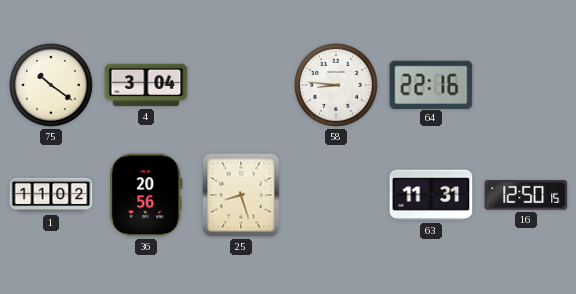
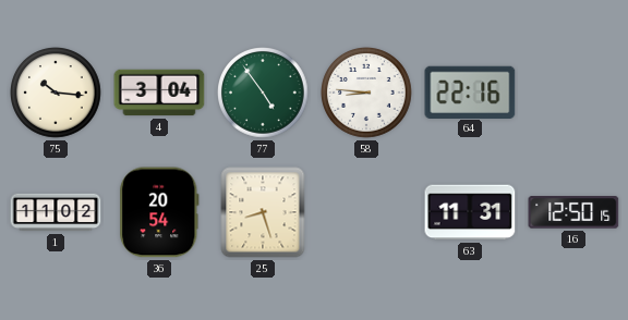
75: 10:21 -> 10:16
77: none -> 4:54
36: 20:56 -> 20:54
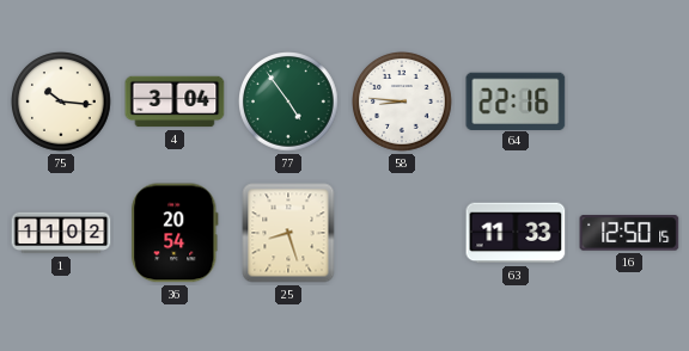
63: 11:31 -> 11:33
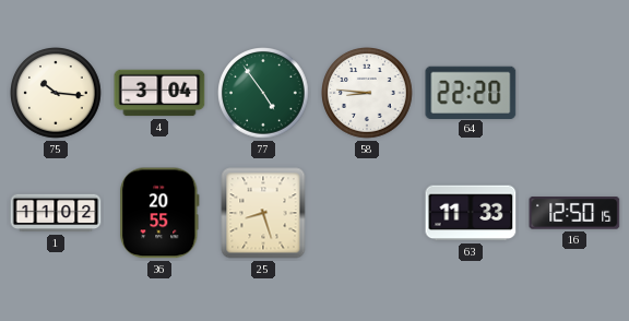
64: 22:16 -> 22:20
36: 20:54 -> 20:55
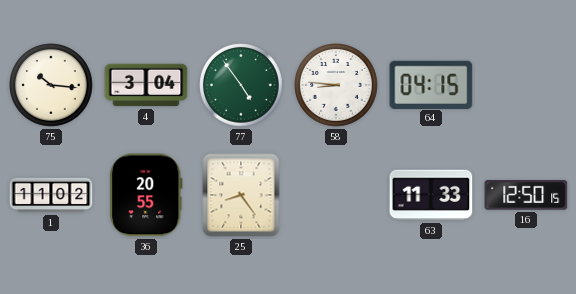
64: 22:20 -> 04:15
25: 8:27 -> 8:24
